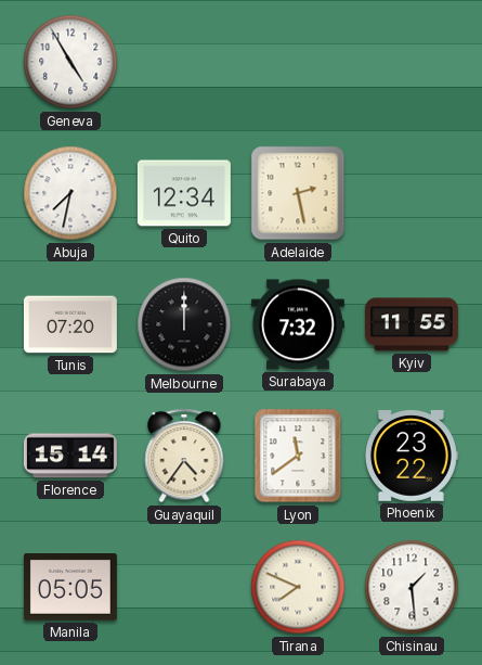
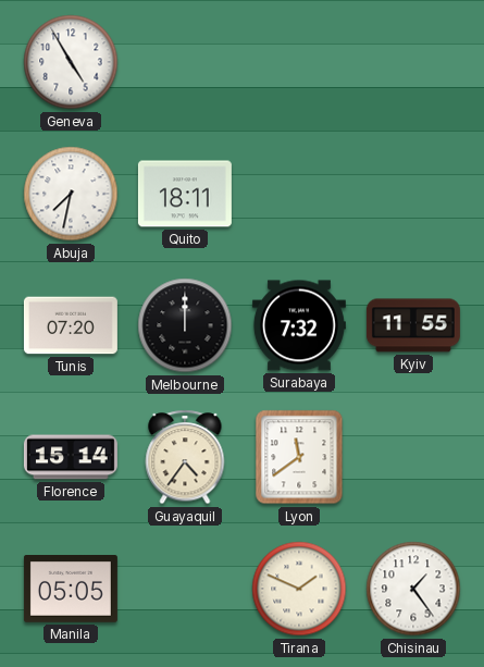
Quito: 12:34 -> 18:11
Adelaide: 2:28 -> none
Phoenix: 23:22 -> none
Tirana: 7:49 -> 1:49
Chisinau: 1:29 -> 1:24
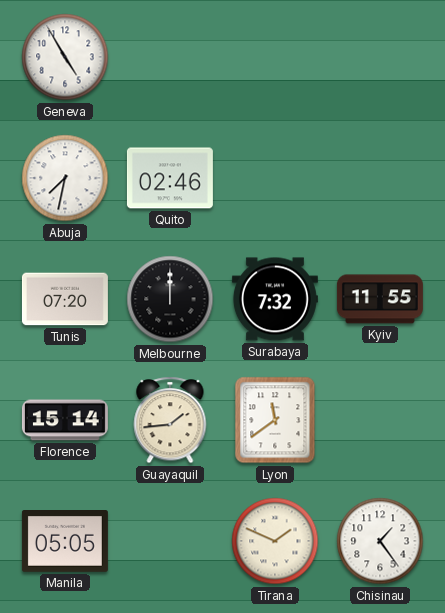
Quito: 18:11 -> 02:46
Guayaquil: 4:36 -> 1:44
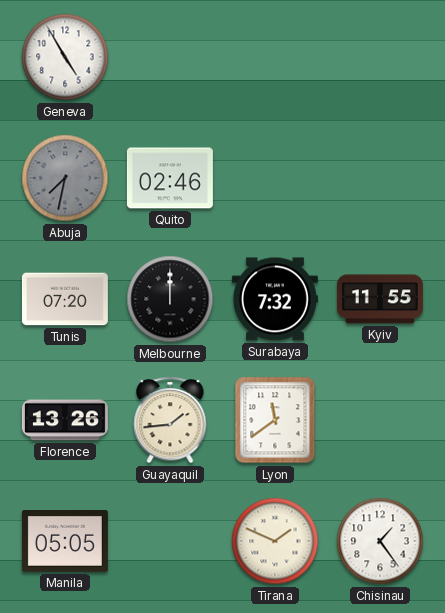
Abuja dial: white -> grey
Florence: 15:14 -> 13:26
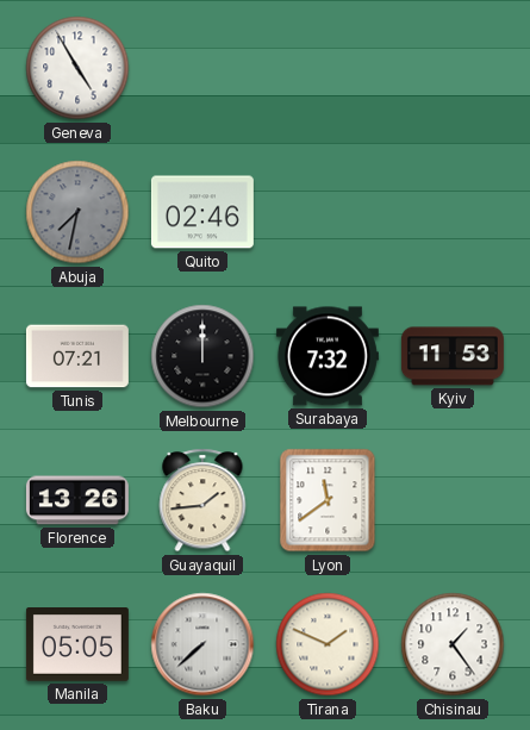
Tunis: 07:20 -> 07:21
Kyiv: 11:55 -> 11:53
Baku: none -> 7:38
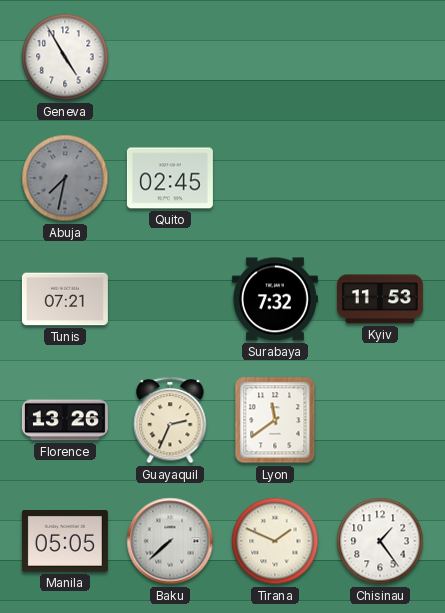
Quito: 02:46 -> 02:45
Melbourne: 12:00 -> none
Guayaquil: 1:44 -> 2:34
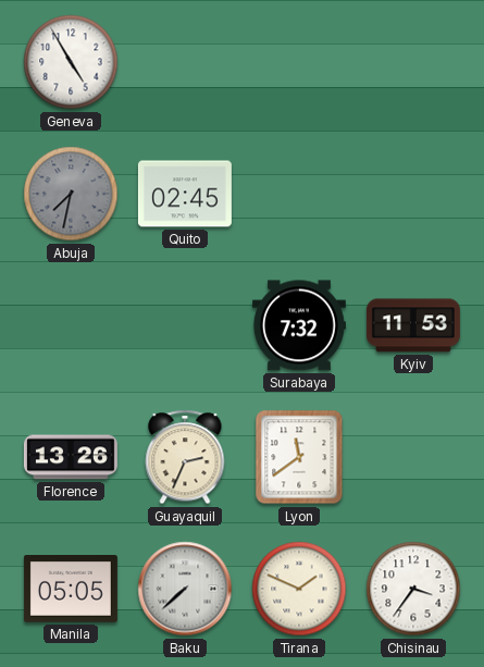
Tunis: 07:21 -> none
Chisinau: 1:24 -> 3:36
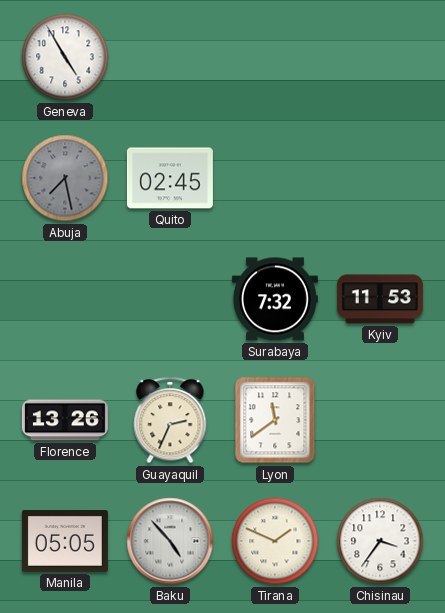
Abuja: 7:32 -> 7:28
Baku: 7:38 -> 4:53
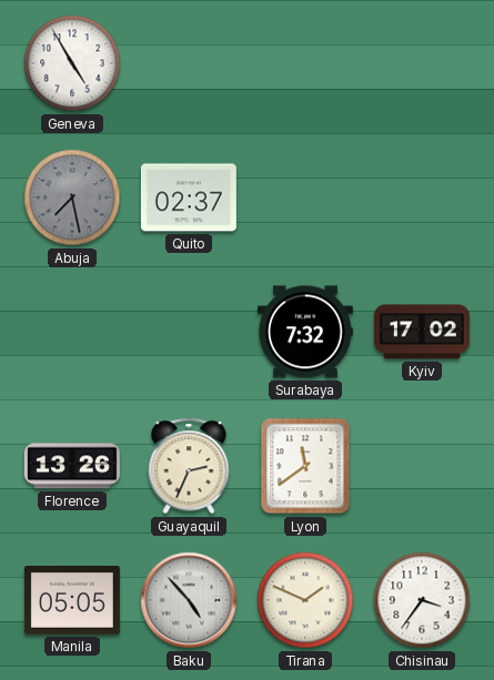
Quito: 02:45 -> 02:37
Kyiv: 11:53 -> 17:02
